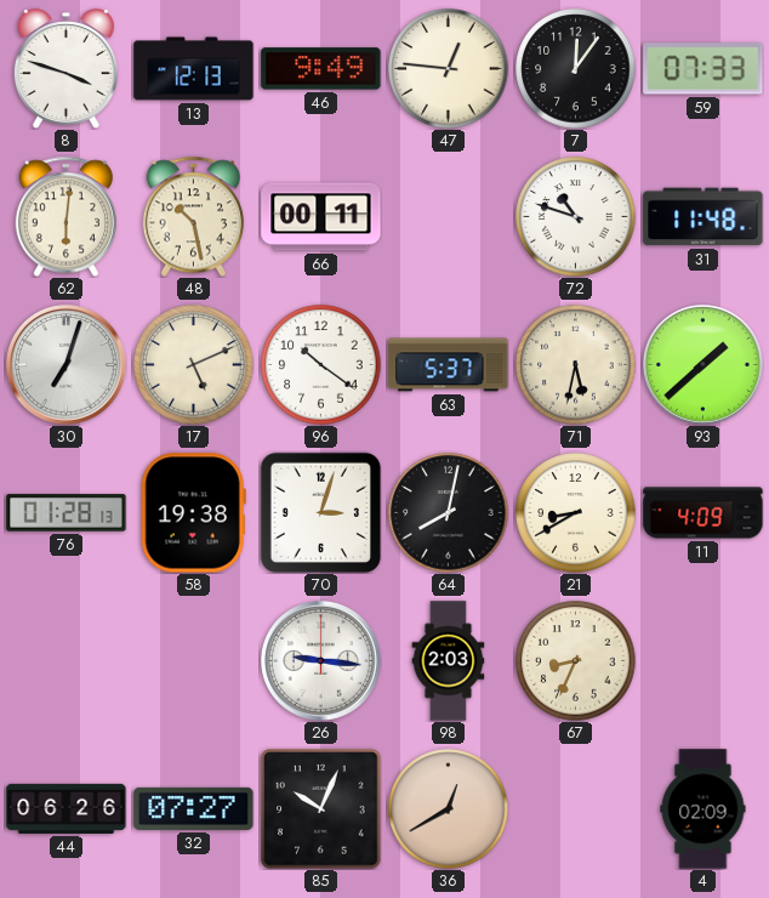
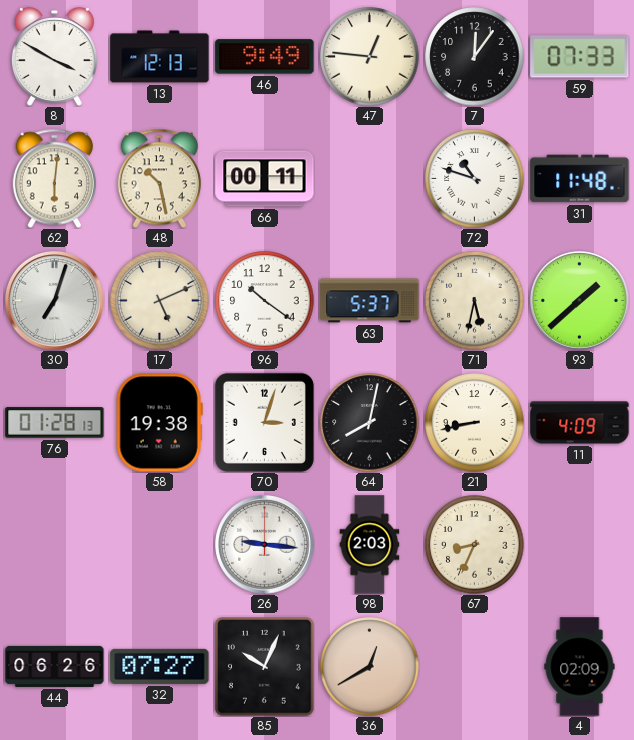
8: 3:48 -> 3:50
21: 8:40 -> 8:43
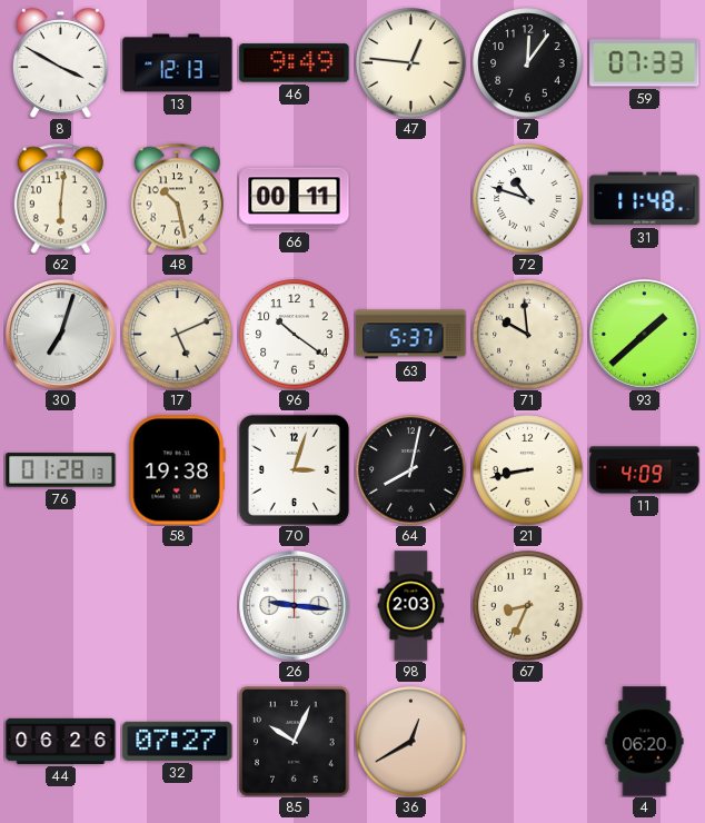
71: 5:32 -> 9:59
4: 02:09 -> 06:20
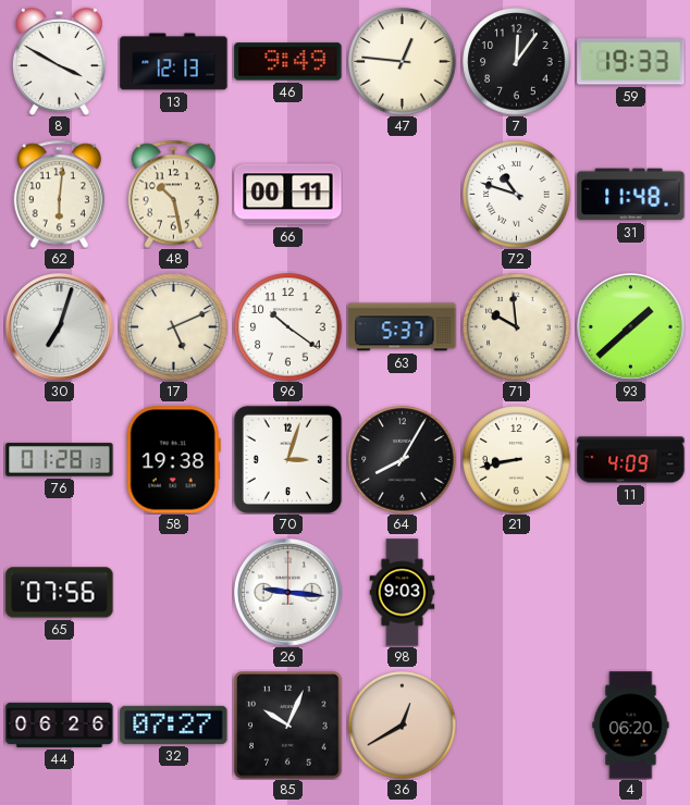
59: 07:33 -> 19:33
64: 8:02 -> 8:05
65: none -> 07:56
98: 2:03 -> 9:03
67: 8:34 -> none
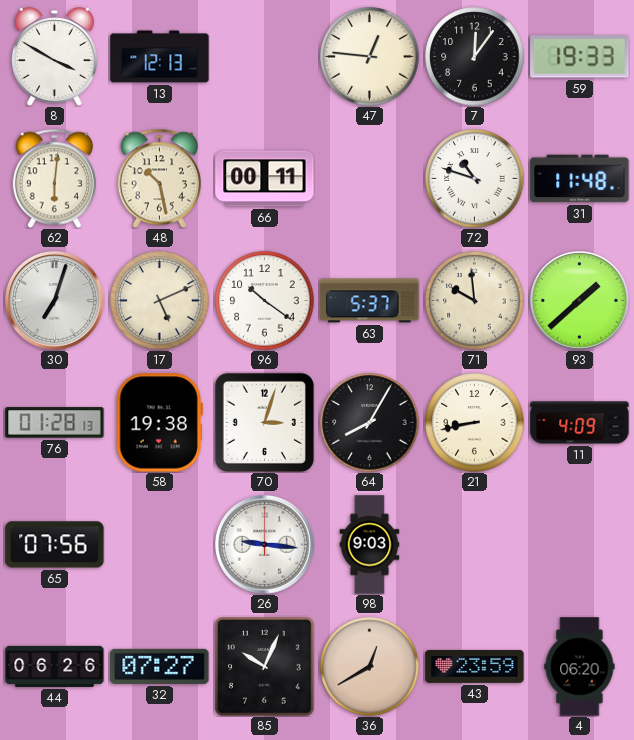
46: 9:49 -> none
43: none -> 23:59
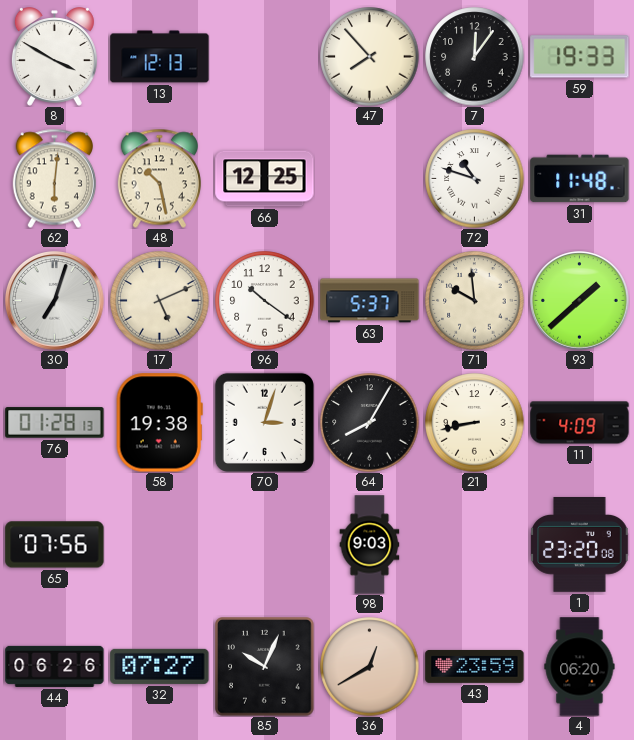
47: 12:46 -> 7:53
66: 00:11 -> 12:25
26: 9:16 -> none
1: none -> 23:20
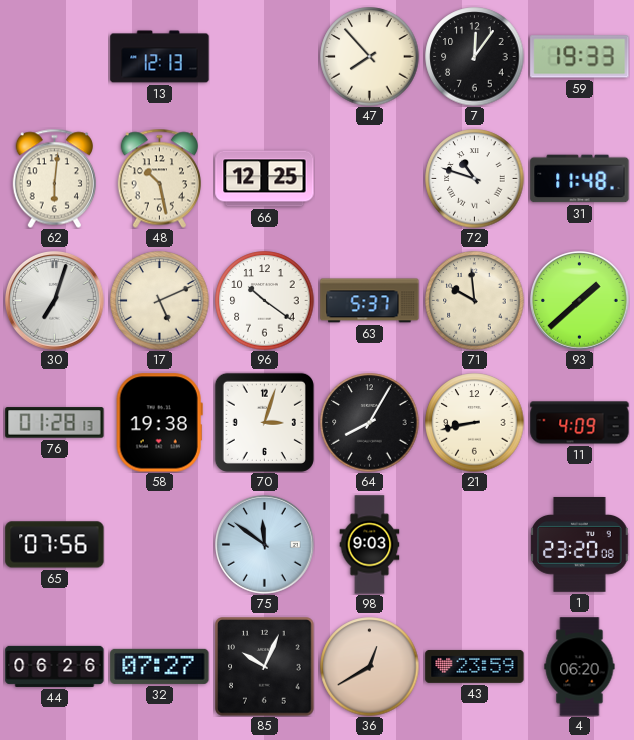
8: 3:50 -> none
75: none -> 11:51
